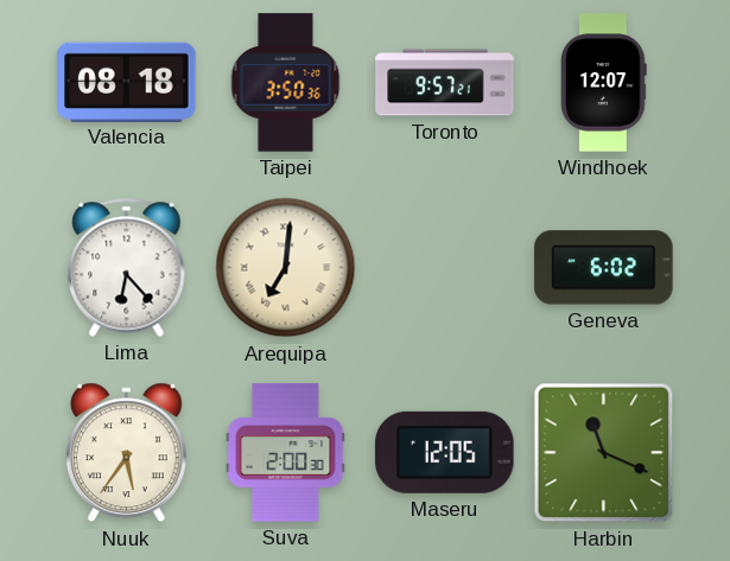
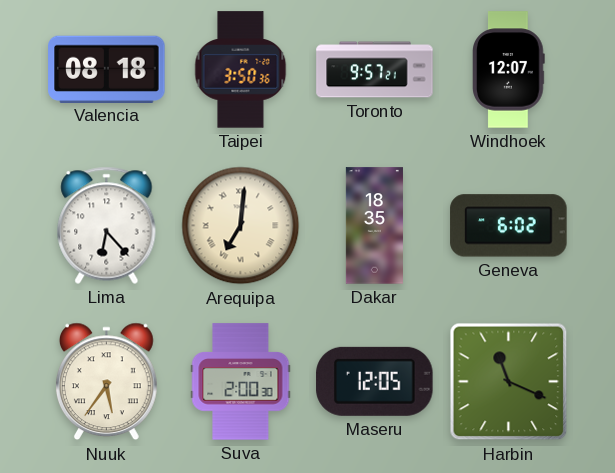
Dakar: none -> 18:35
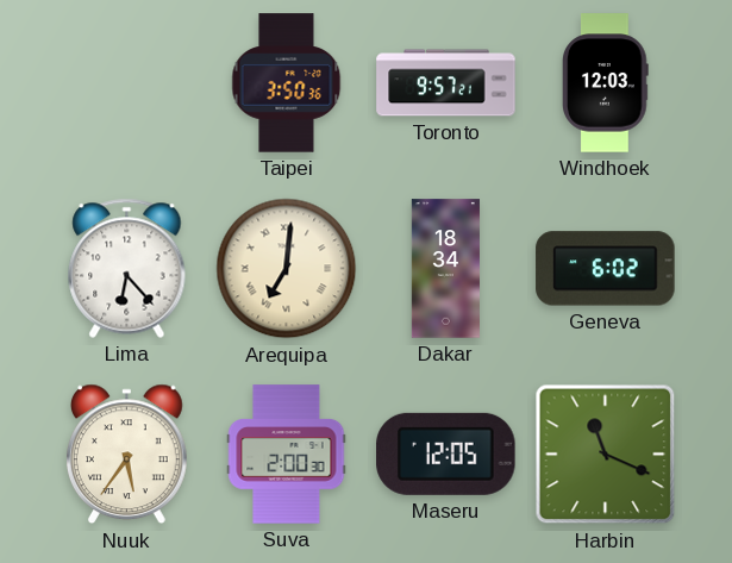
Valencia: 08:18 -> none
Windhoek: 12:07 -> 12:03
Dakar: 18:35 -> 18:34
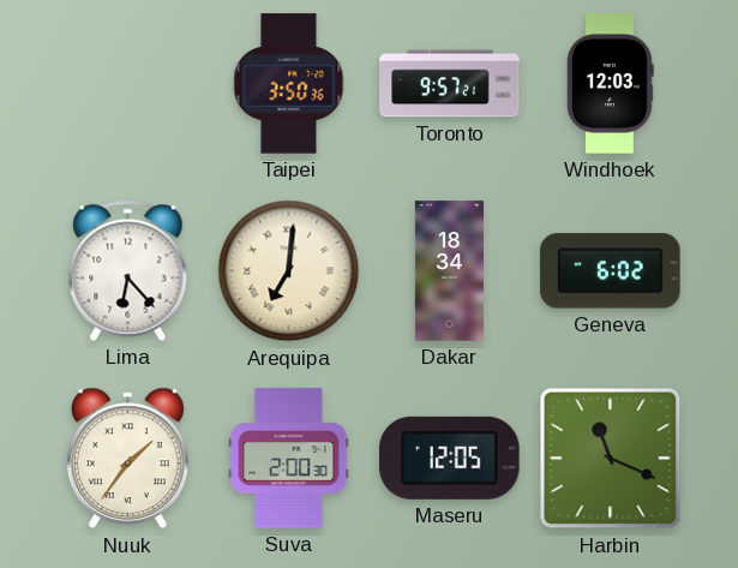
Nuuk: 5:36 -> 1:36
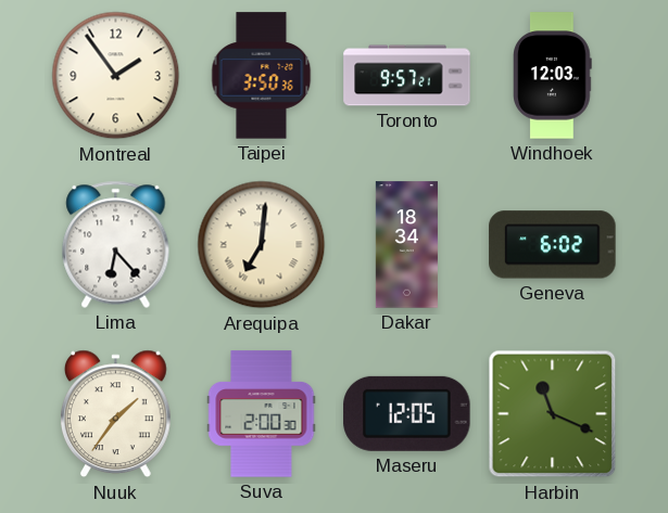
Montreal: none -> 1:54
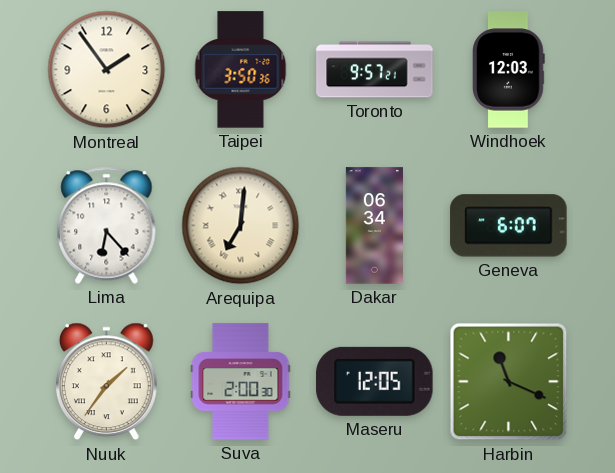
Dakar: 18:34 -> 06:34
Geneva: 6:02 -> 6:07
